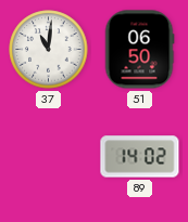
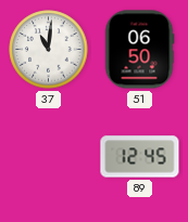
89: 14:02 -> 12:45
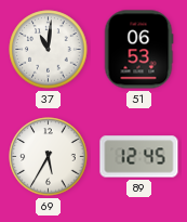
51: 06:50 -> 06:53
69: none -> 5:35
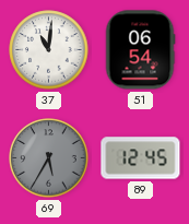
51: 06:53 -> 06:54
69 dial: white -> grey
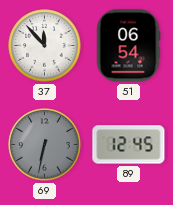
37: 11:01 -> 11:53
69: 5:35 -> 6:32
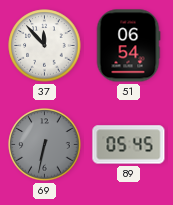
89: 12:45 -> 05:45
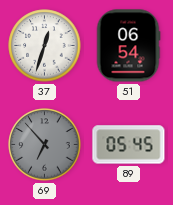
37: 11:53 -> 12:33
69: 6:32 -> 6:53
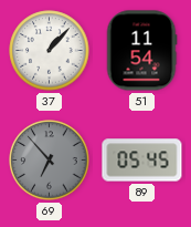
37: 12:33 -> 1:07
51: 06:54 -> 11:54
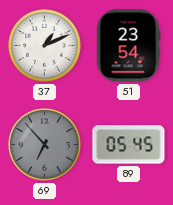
37: 1:07 -> 1:11
51: 11:54 -> 23:54
